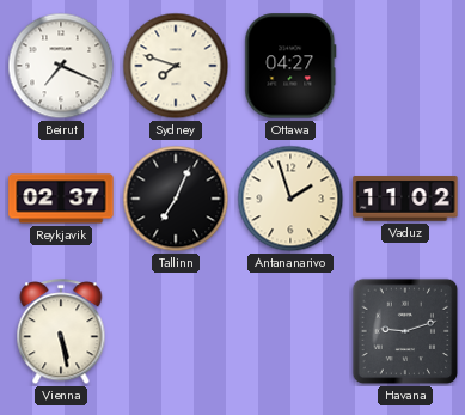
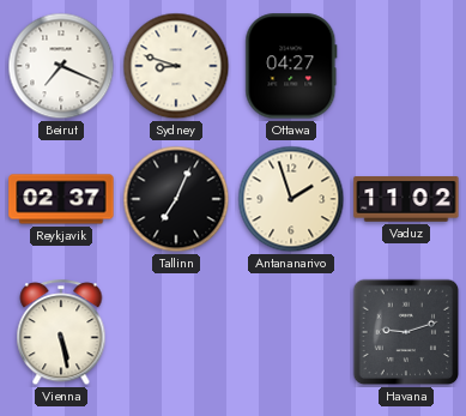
Sydney: 7:48 -> 8:48
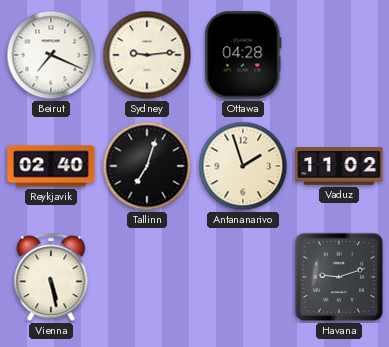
Sydney: 8:48 -> 9:14
Ottawa: 04:27 -> 04:28
Reykjavik: 02:37 -> 02:40
Tallinn: 7:04 -> 7:03
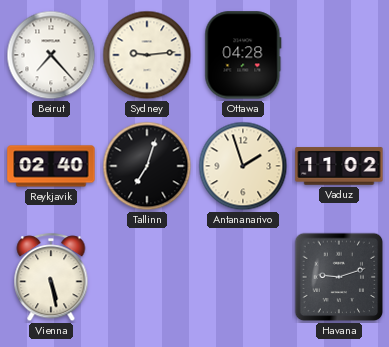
Beirut: 7:19 -> 7:23
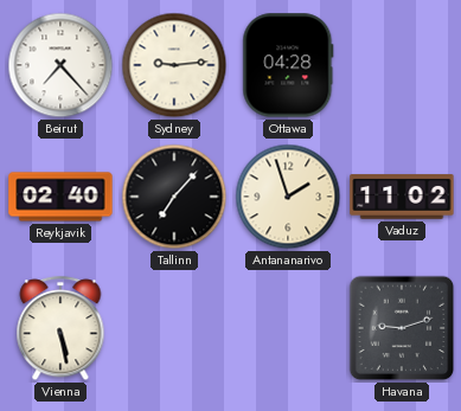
Tallinn: 7:03 -> 7:07
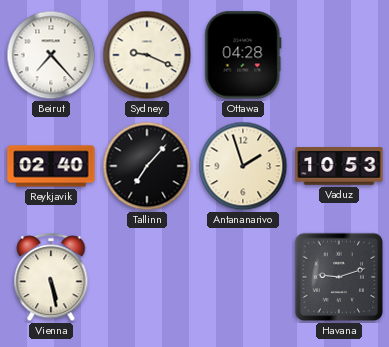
Sydney: 9:14 -> 9:19
Vaduz: 11:02 -> 10:53
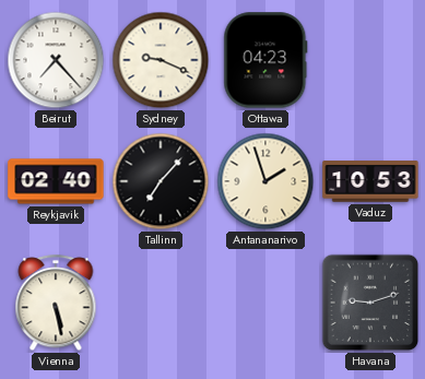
Ottawa: 04:28 -> 04:23
